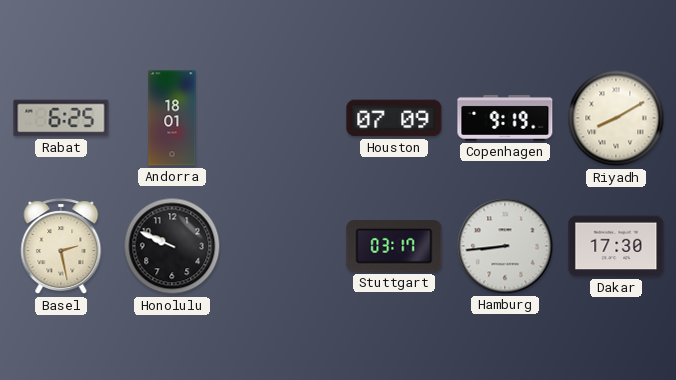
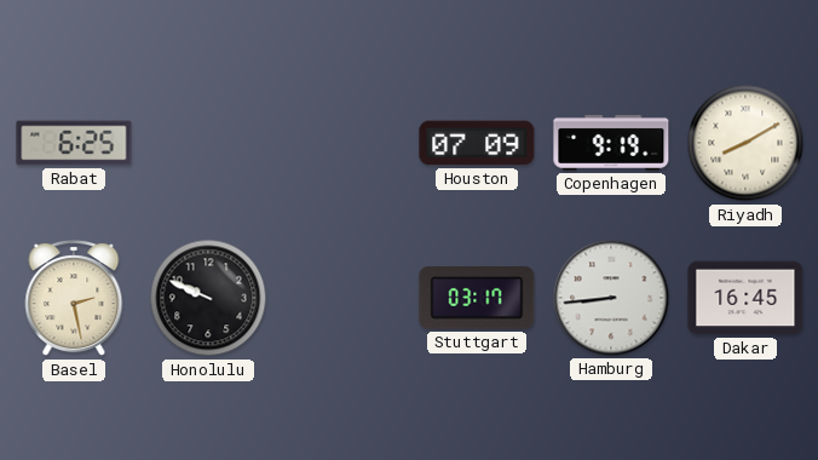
Andorra: 18:01 -> none
Dakar: 17:30 -> 16:45
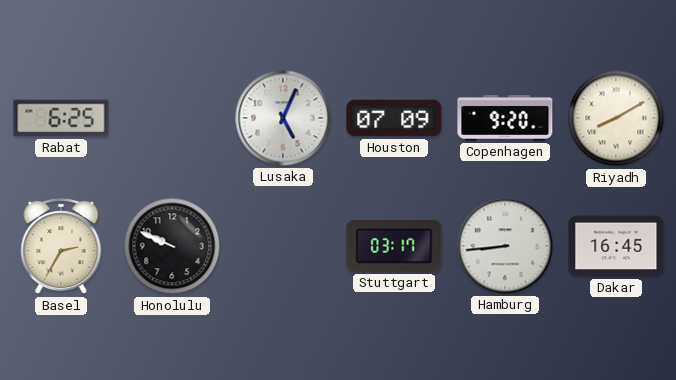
Lusaka: none -> 5:04
Copenhagen: 9:19 -> 9:20
Basel: 2:28 -> 2:35
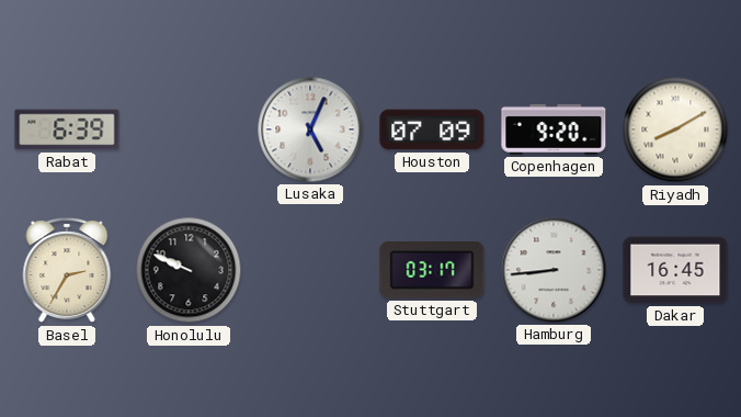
Rabat: 6:25 -> 6:39
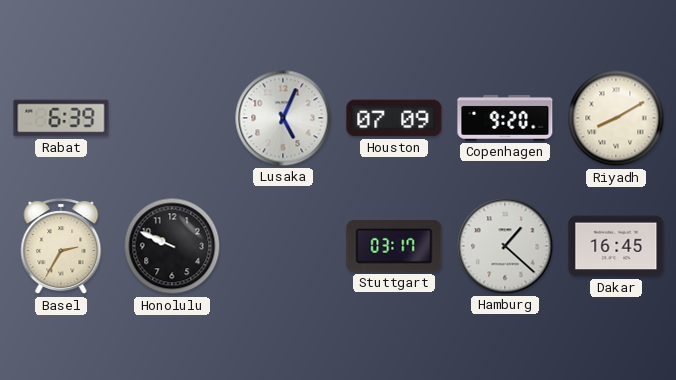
Hamburg: 8:44 -> 1:22
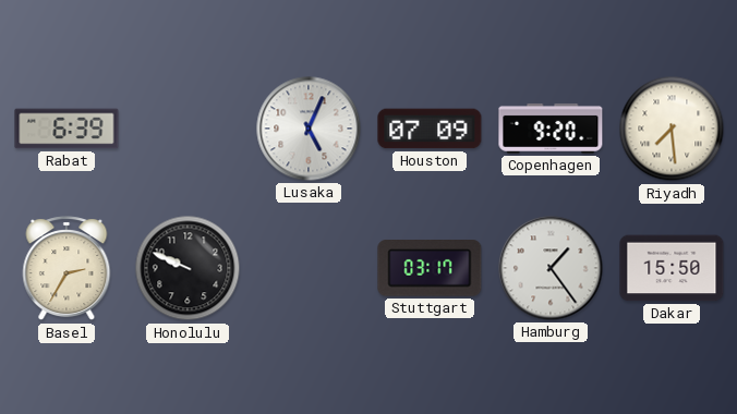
Riyadh: 8:10 -> 7:29
Hamburg: 1:22 -> 1:24
Dakar: 16:45 -> 15:50
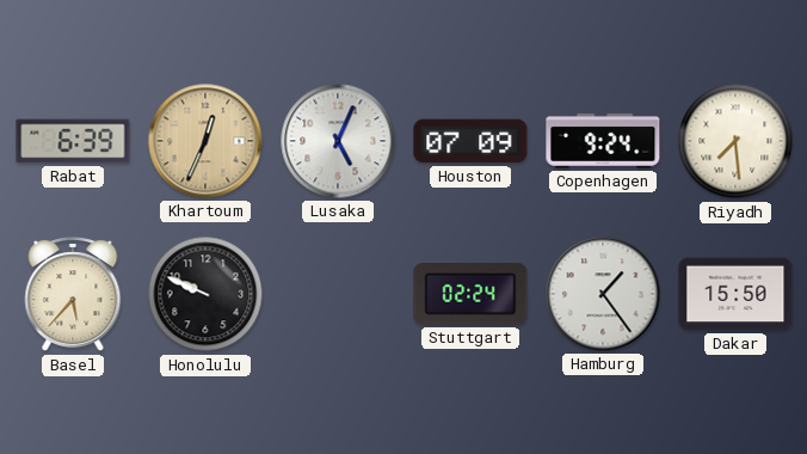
Khartoum: none -> 12:34
Copenhagen: 9:20 -> 9:24
Basel: 2:35 -> 5:37
Stuttgart: 03:17 -> 02:24
